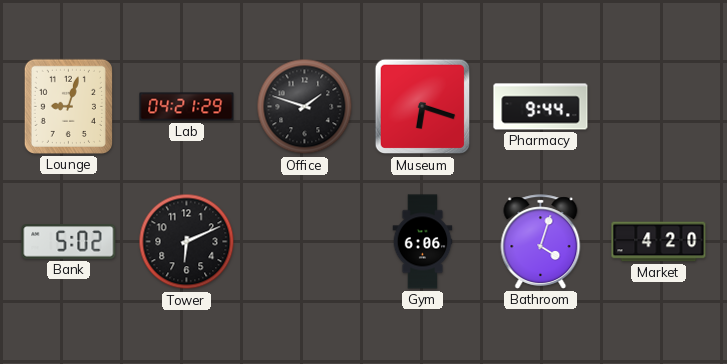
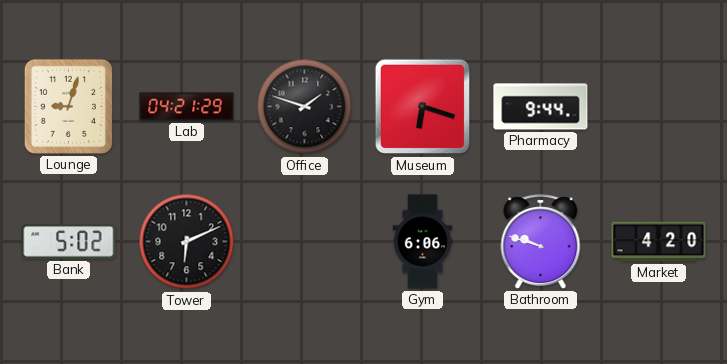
Bathroom: 4:03 -> 9:48
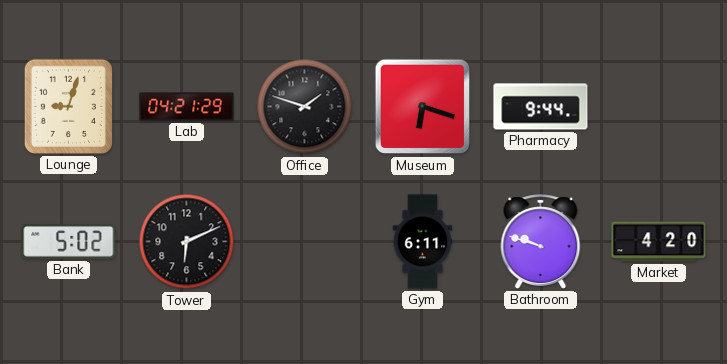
Gym: 6:06 -> 6:11
